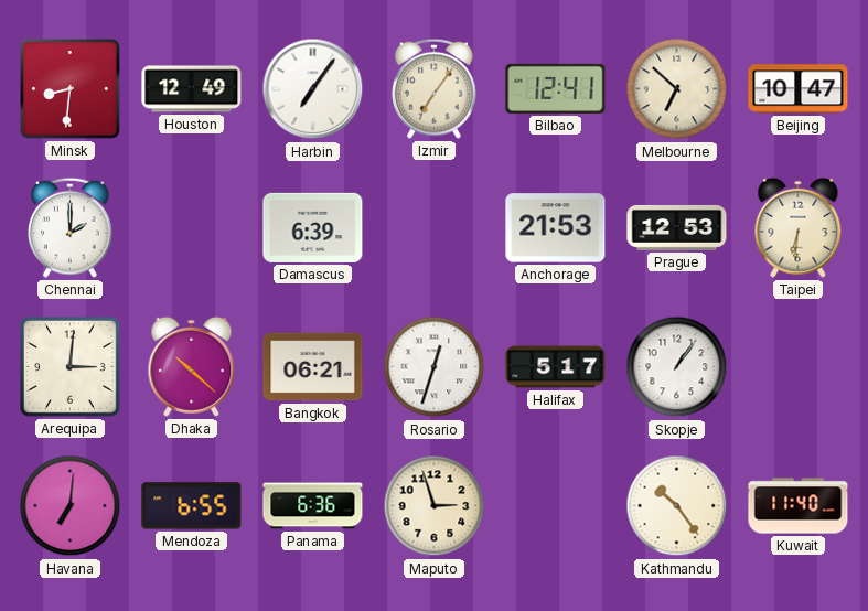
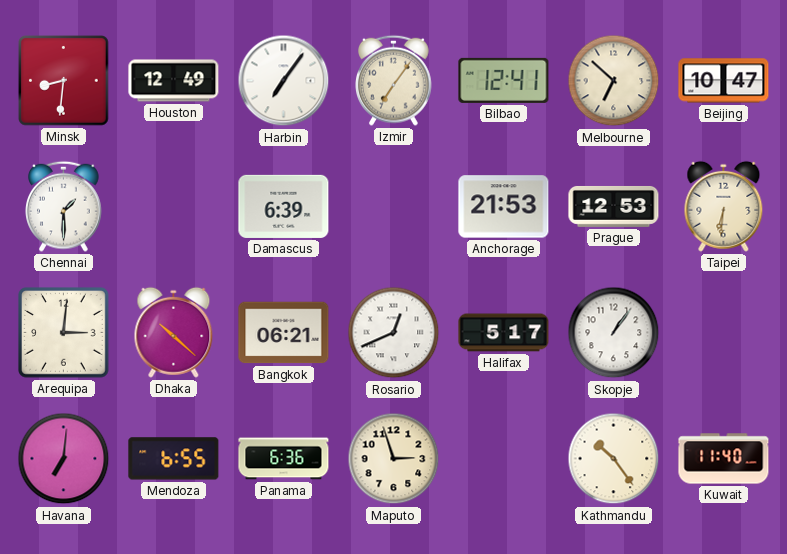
Chennai: 2:00 -> 1:30
Rosario: 12:33 -> 12:41
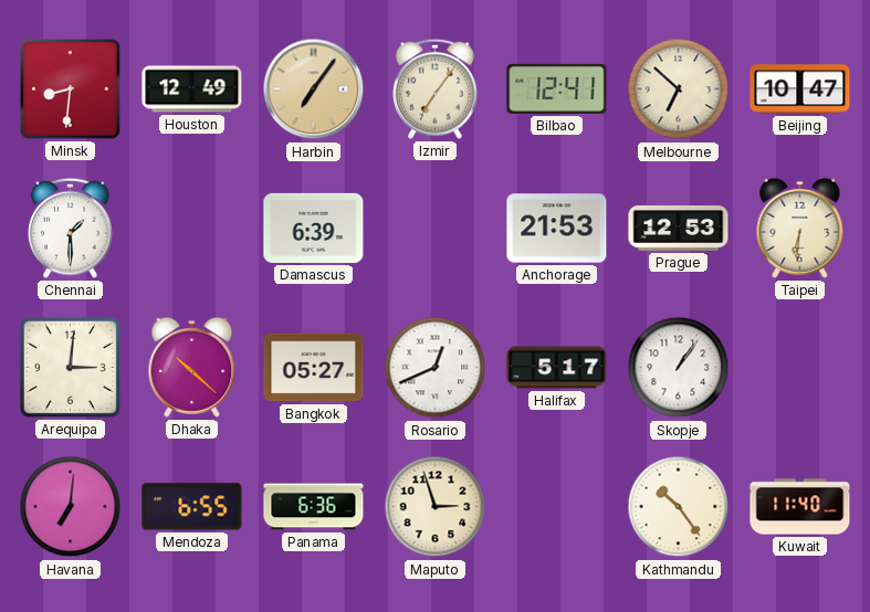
Harbin dial: white -> champagne
Bangkok: 06:21 -> 05:27
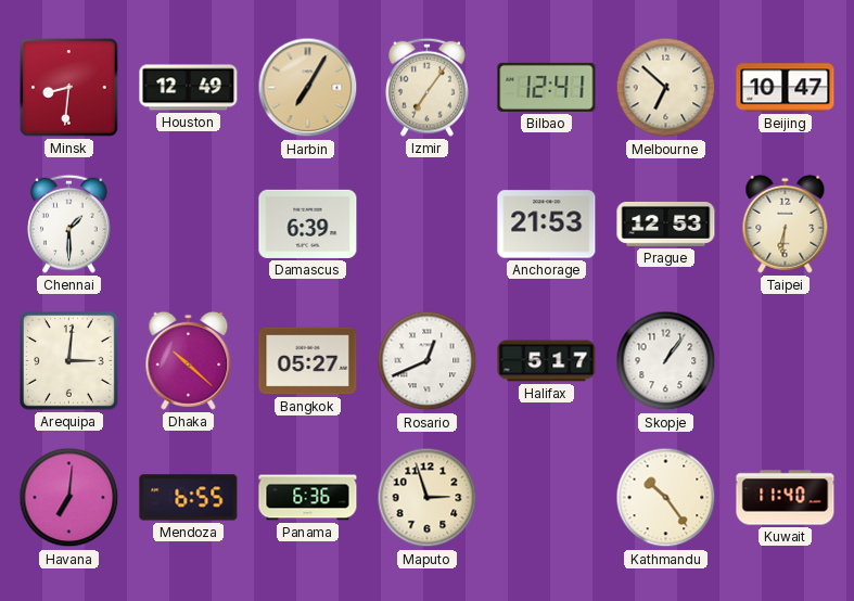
Harbin: 7:06 -> 7:05
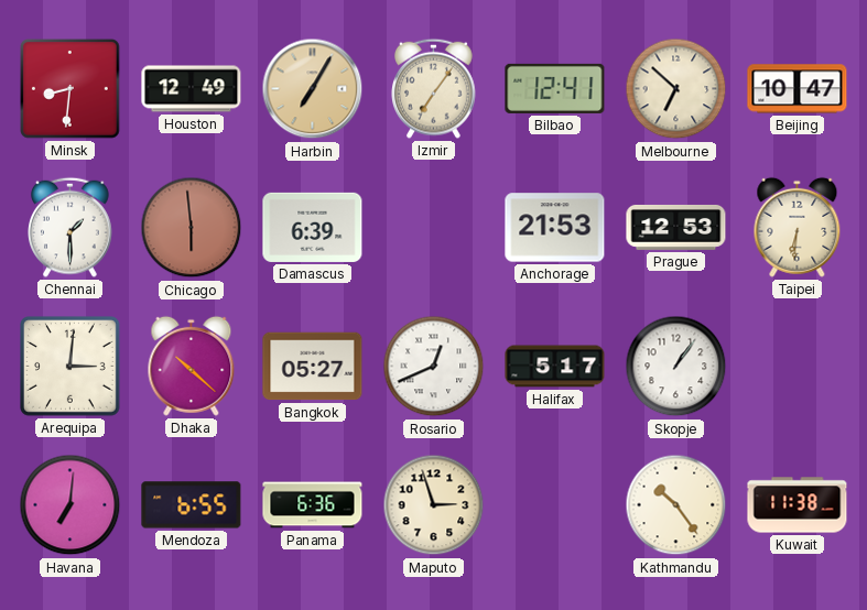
Chicago: none -> 5:59
Kuwait: 11:40 -> 11:38
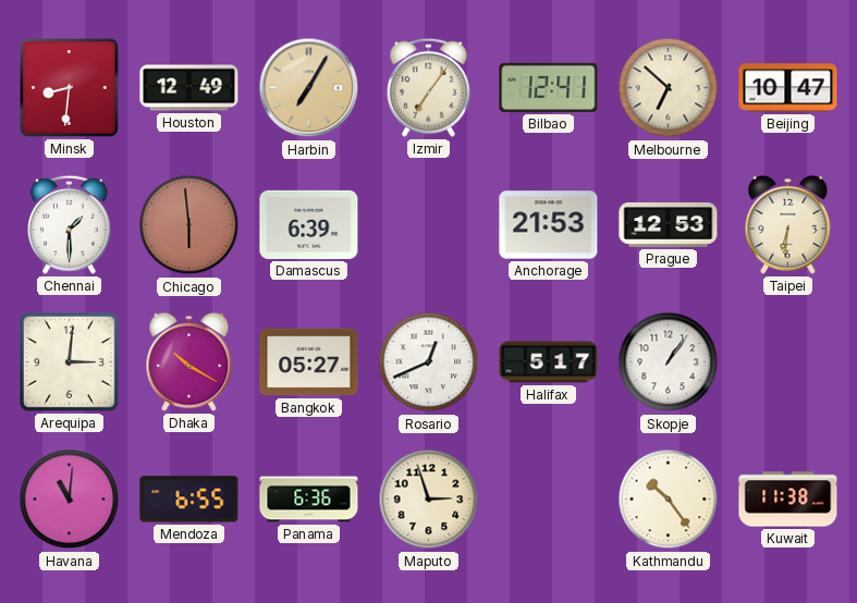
Dhaka: 10:22 -> 10:20
Havana: 7:01 -> 11:01
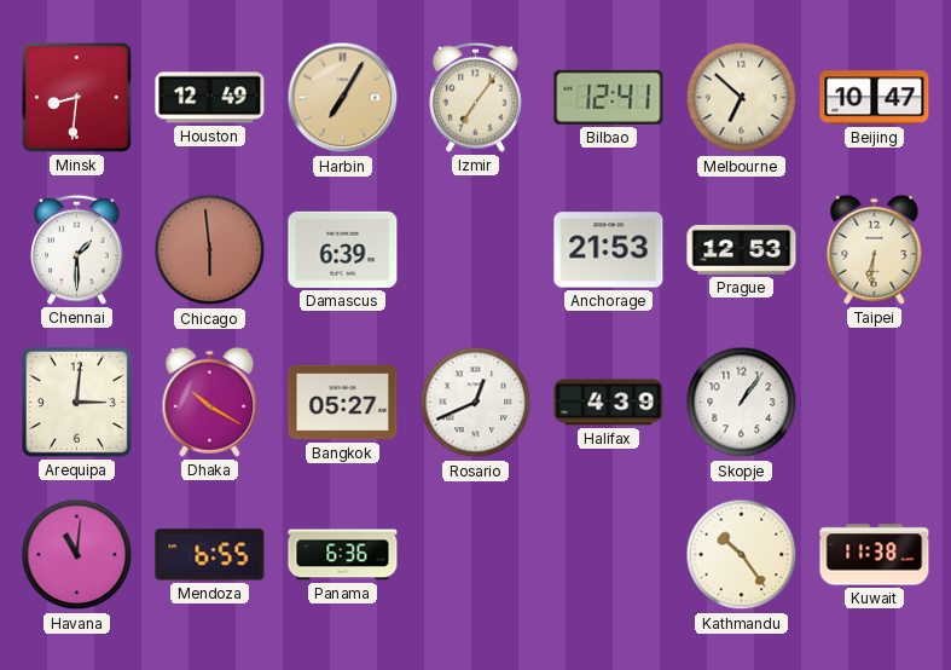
Halifax: 5:17 -> 4:39
Maputo: 2:57 -> none
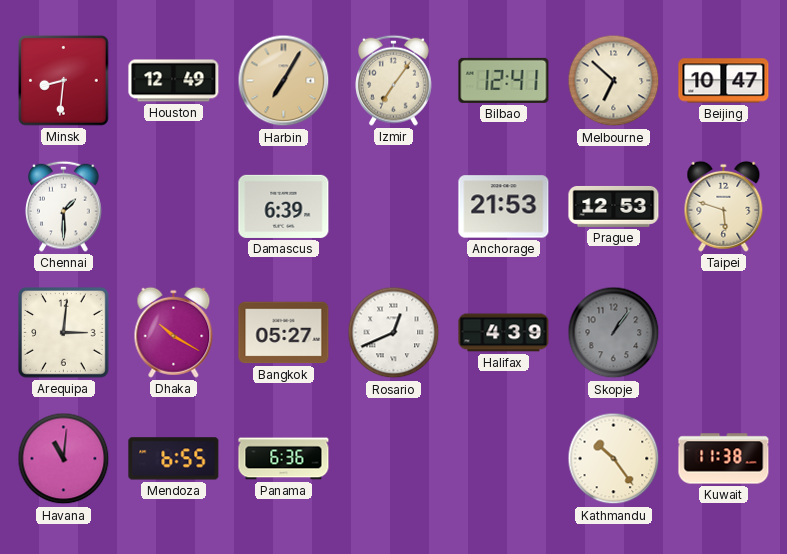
Chicago: 5:59 -> none
Taipei: 6:31 -> 5:48
Skopje dial: white -> grey
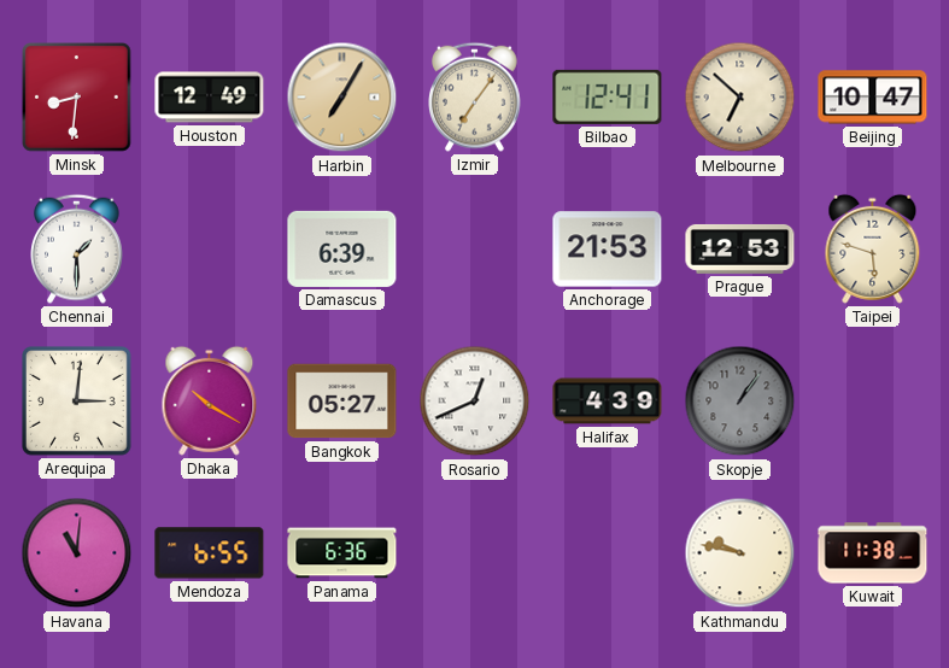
Kathmandu: 10:24 -> 9:47
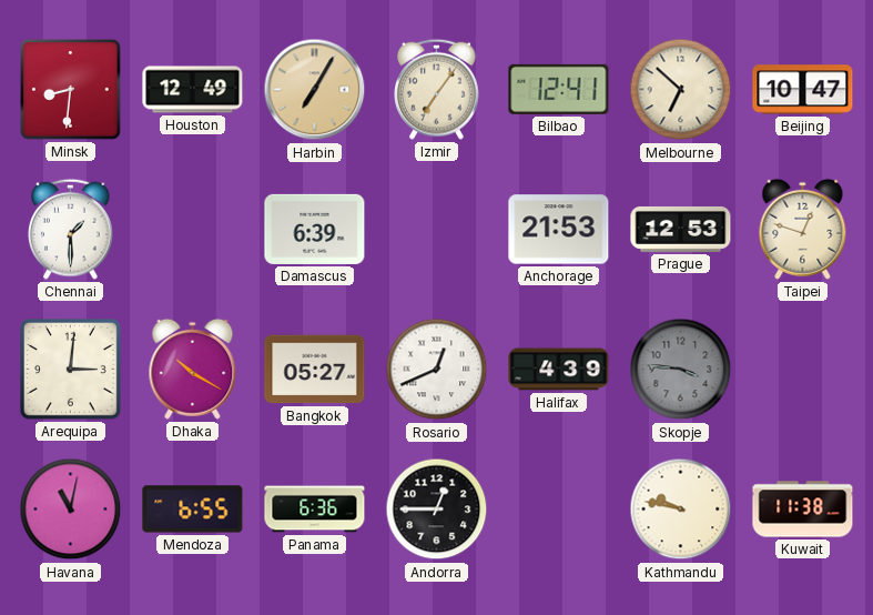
Taipei: 5:48 -> 12:48
Skopje: 1:06 -> 3:46
Havana: 11:01 -> 11:02
Andorra: none -> 12:45
